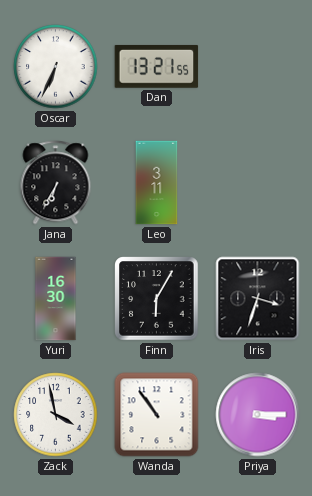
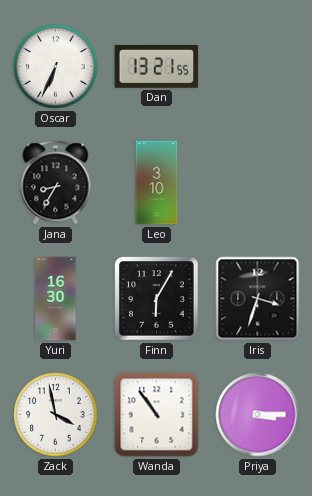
Jana: 6:35 -> 8:35
Leo: 3:11 -> 3:10
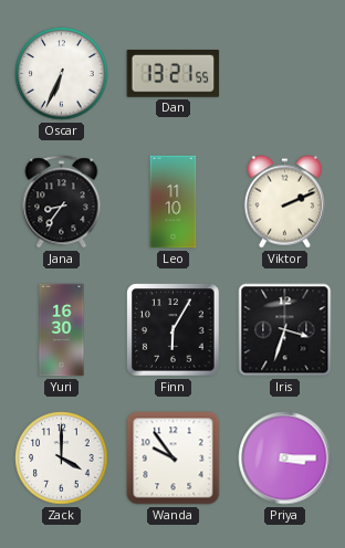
Jana: 8:35 -> 8:36
Leo: 3:10 -> 11:10
Viktor: none -> 2:11
Zack: 3:58 -> 4:00
Wanda: 10:54 -> 9:54
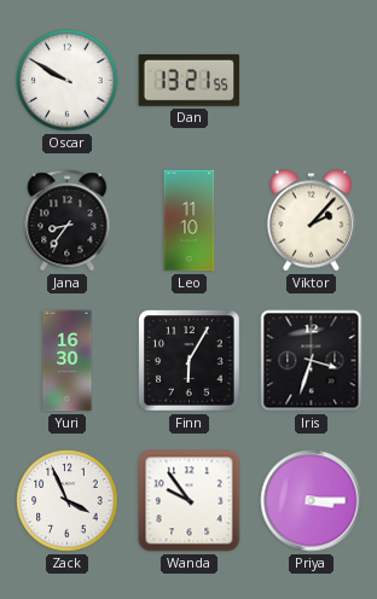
Oscar: 6:34 -> 9:50
Viktor: 2:11 -> 2:07
Zack: 4:00 -> 3:56
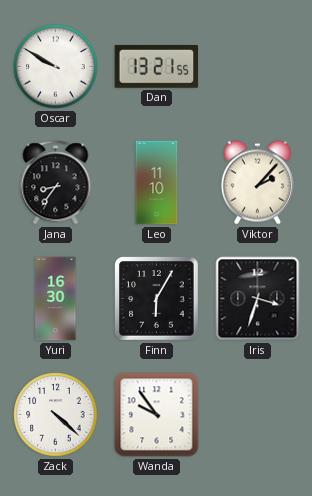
Zack: 3:56 -> 4:22
Priya: 3:15 -> none
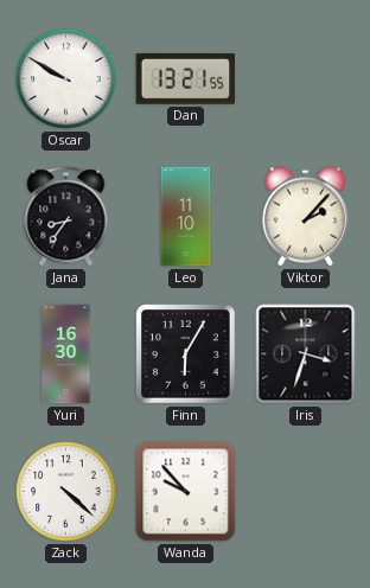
Wanda: 9:54 -> 9:53
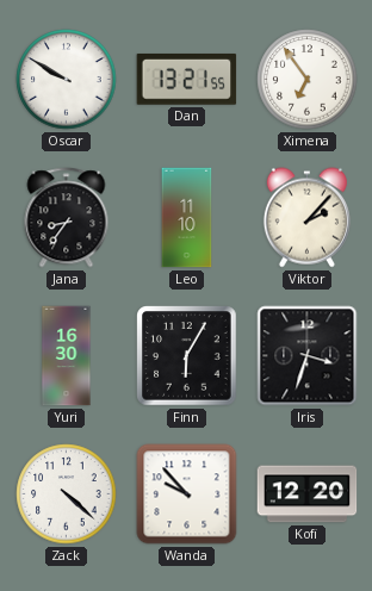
Ximena: none -> 6:54
Kofi: none -> 12:20
